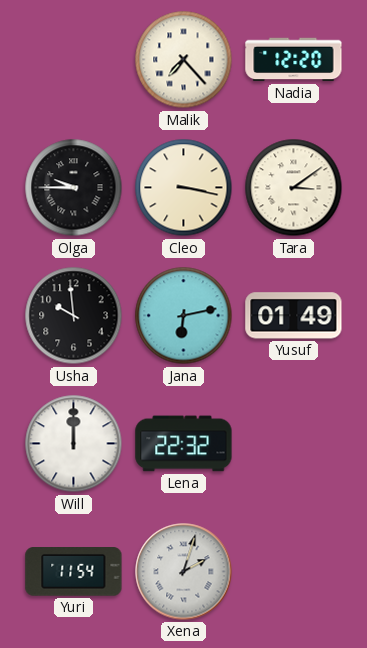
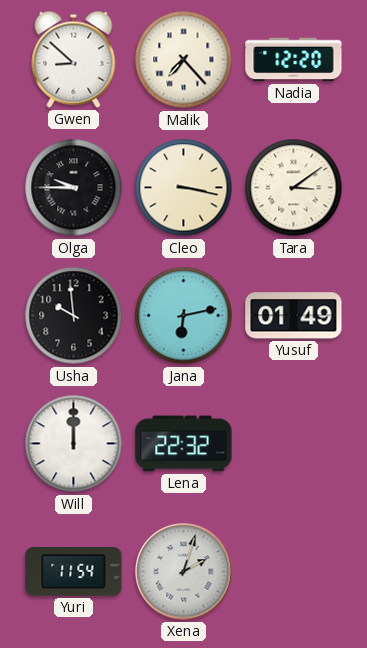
Gwen: none -> 8:52
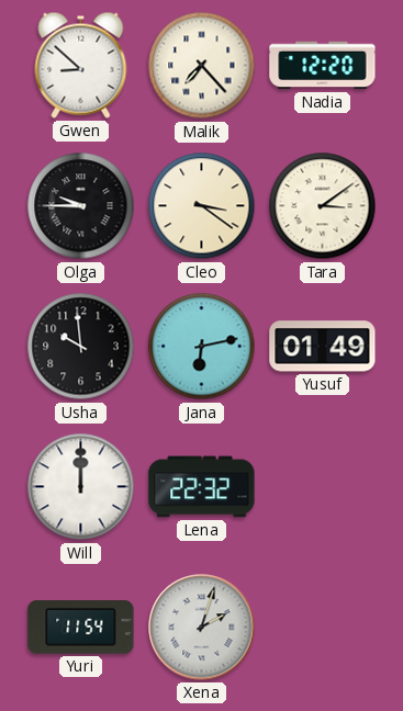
Cleo: 3:17 -> 3:21
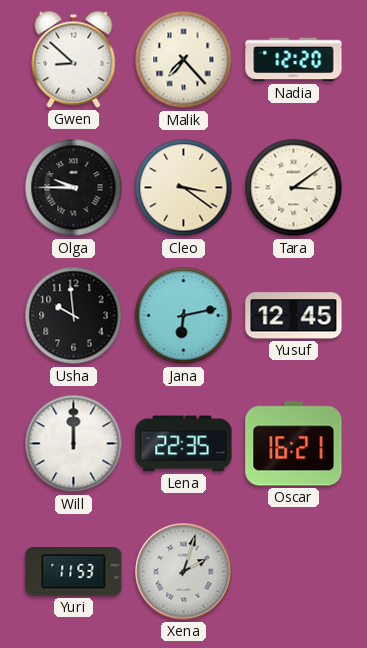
Yusuf: 01:49 -> 12:45
Lena: 22:32 -> 22:35
Oscar: none -> 16:21
Yuri: 11:54 -> 11:53
